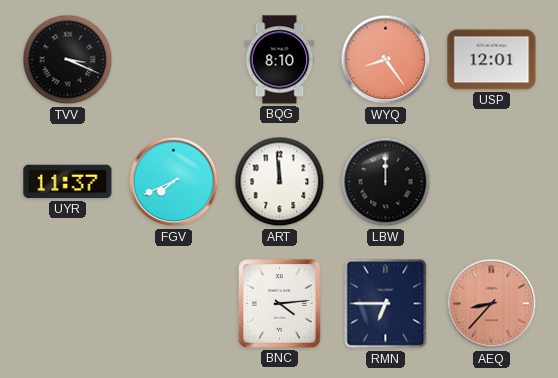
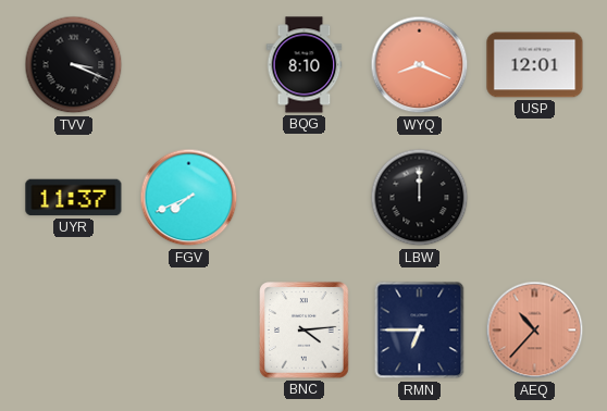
WYQ: 8:24 -> 8:19
ART: 11:59 -> none
AEQ: 8:37 -> 10:37
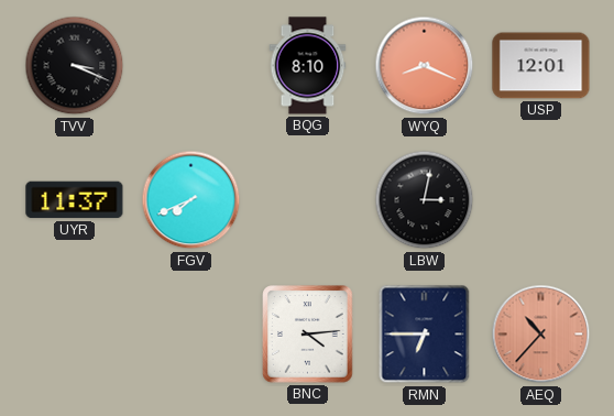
LBW: 12:00 -> 3:02
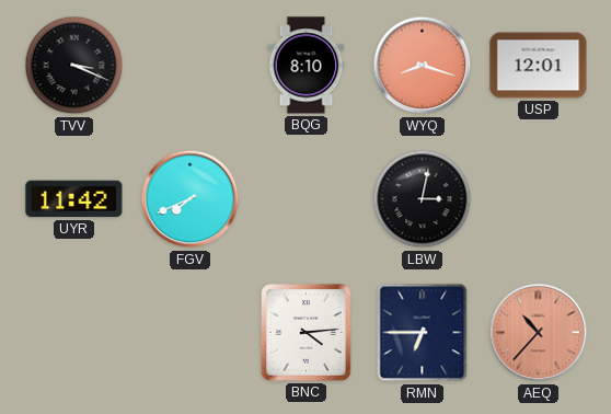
WYQ: 8:19 -> 8:18
UYR: 11:37 -> 11:42
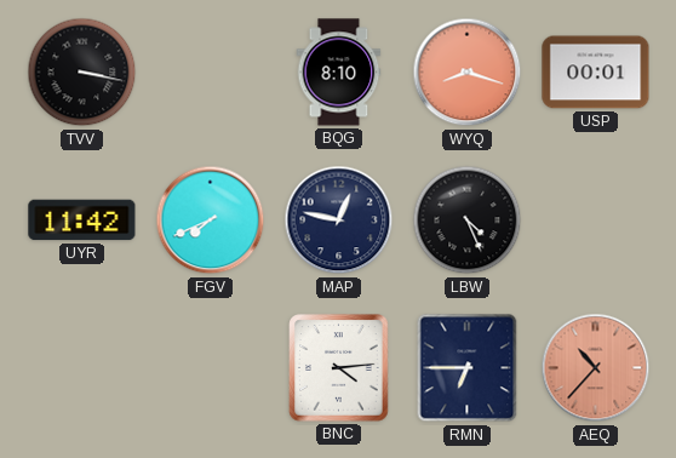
TVV: 3:19 -> 3:17
USP: 12:01 -> 00:01
MAP: none -> 12:47
LBW: 3:02 -> 4:26
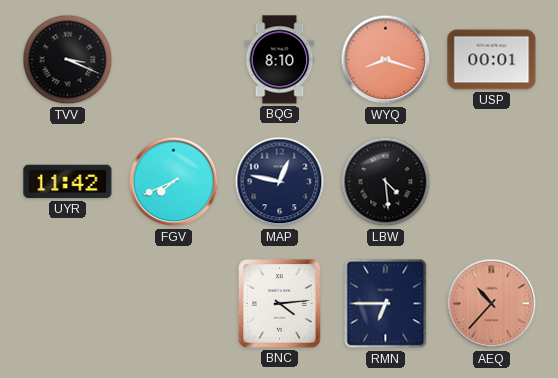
TVV: 3:17 -> 3:19
LBW: 4:26 -> 4:29
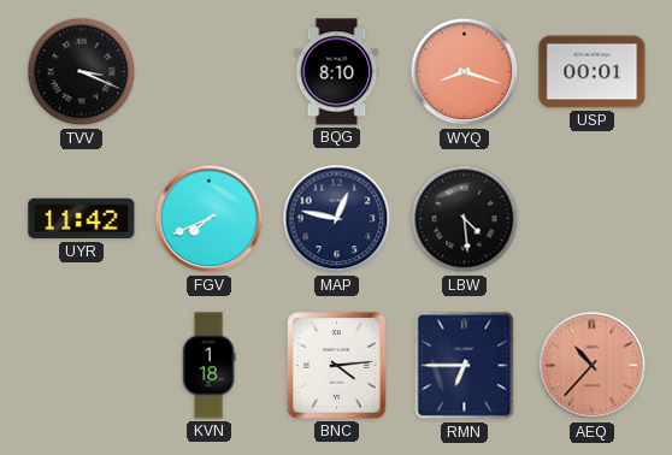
KVN: none -> 1:18
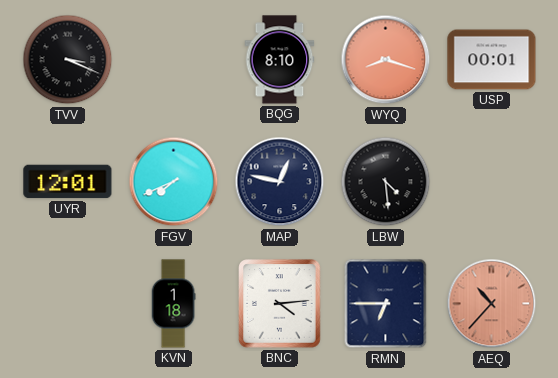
UYR: 11:42 -> 12:01
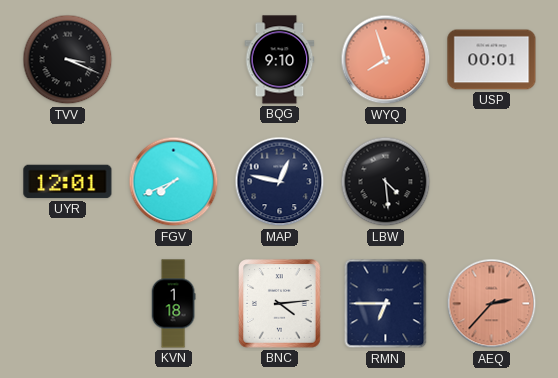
BQG: 8:10 -> 9:10
WYQ: 8:18 -> 7:57
AEQ: 10:37 -> 2:37
